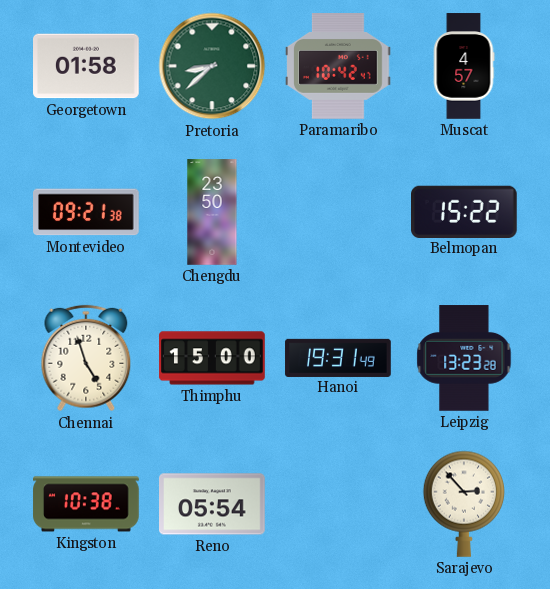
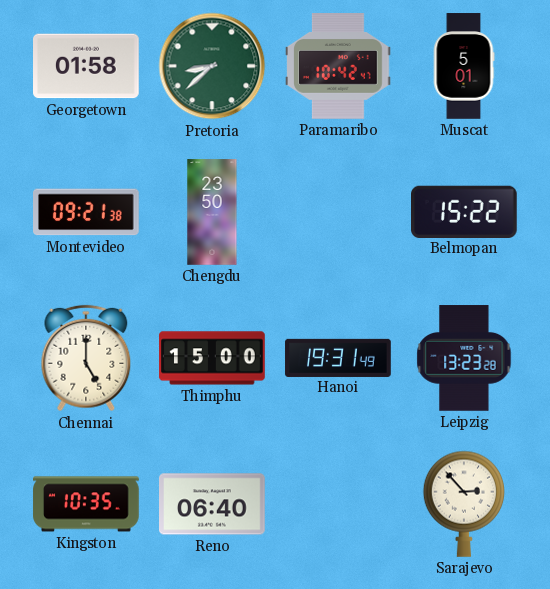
Muscat: 4:57 -> 5:01
Chennai: 4:57 -> 5:00
Kingston: 10:38 -> 10:35
Reno: 05:54 -> 06:40
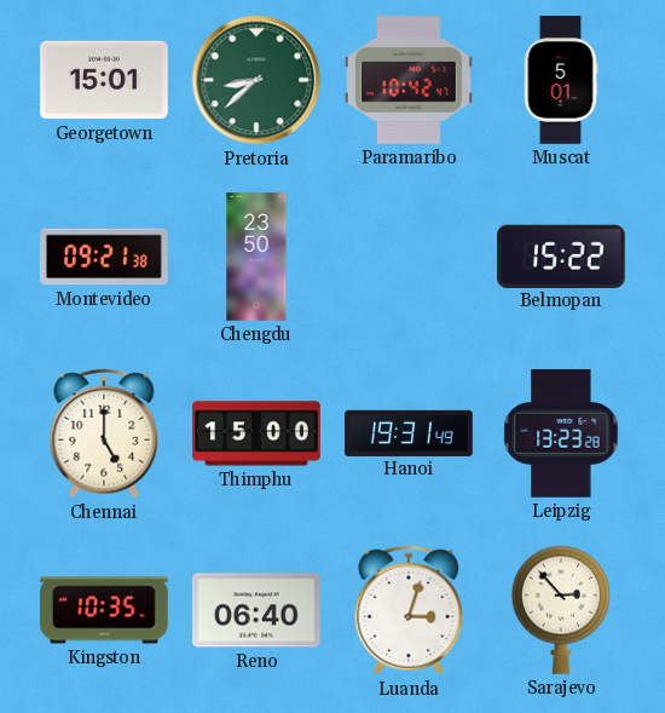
Georgetown: 01:58 -> 15:01
Luanda: none -> 3:03
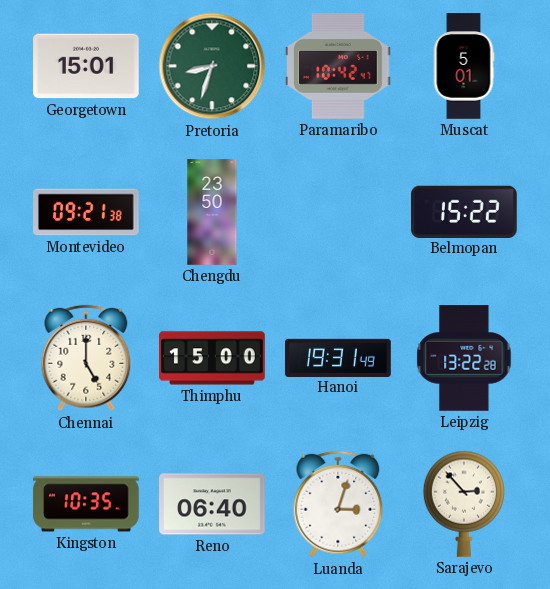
Pretoria: 8:38 -> 8:33
Leipzig: 13:23 -> 13:22
